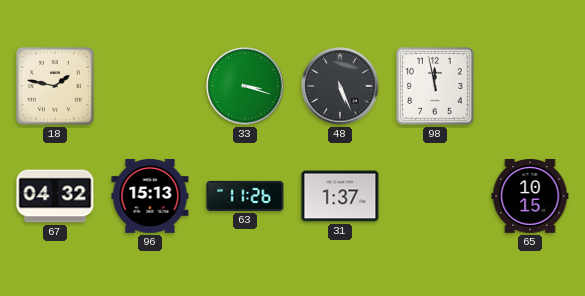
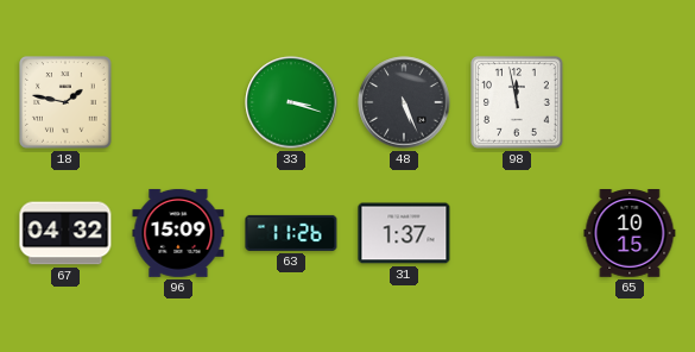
96: 15:13 -> 15:09
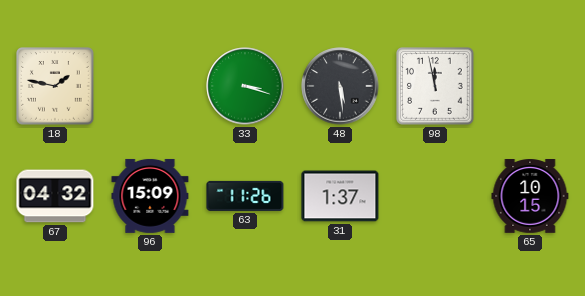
48: 5:26 -> 5:29
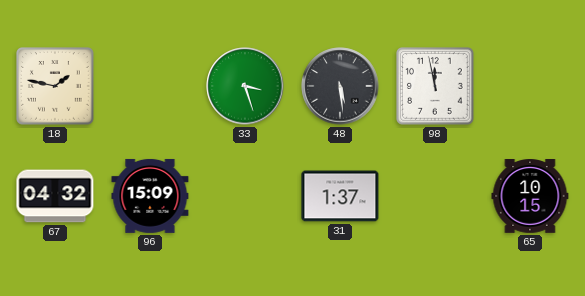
33: 3:18 -> 3:27
63: 11:26 -> none
